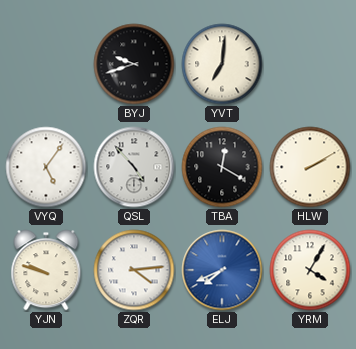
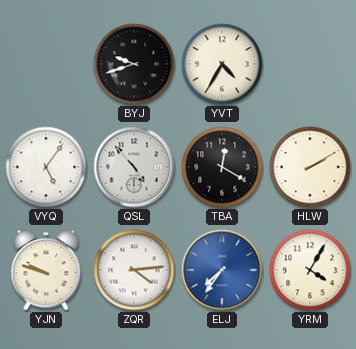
YVT: 7:01 -> 4:35
ELJ: 7:41 -> 7:36
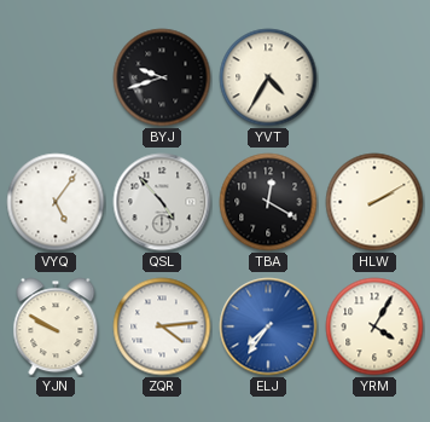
YJN: 9:48 -> 9:50
